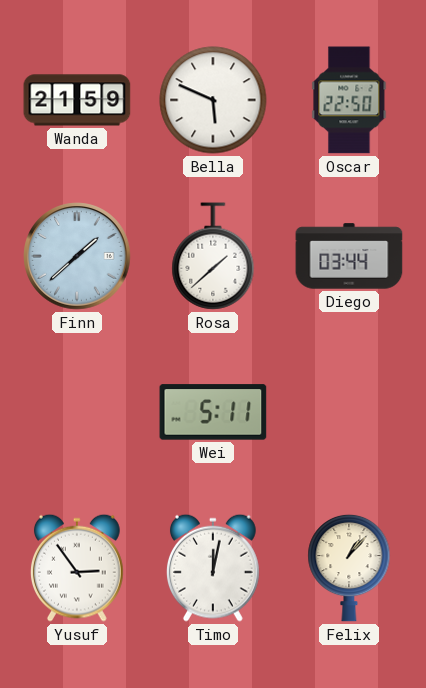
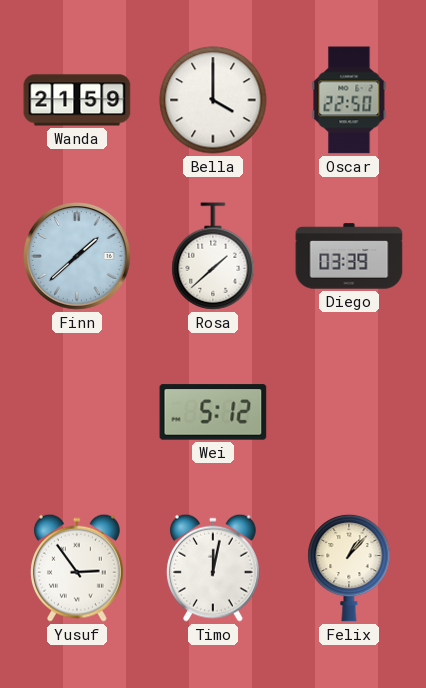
Bella: 5:49 -> 4:00
Diego: 03:44 -> 03:39
Wei: 5:11 -> 5:12
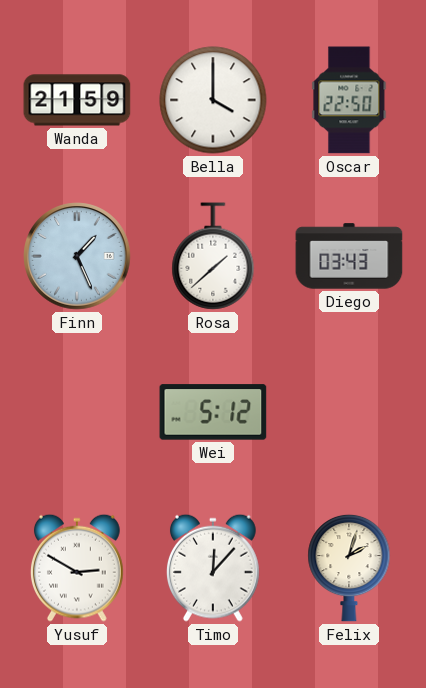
Finn: 1:38 -> 1:26
Diego: 03:39 -> 03:43
Yusuf: 2:54 -> 2:50
Timo: 12:02 -> 12:07
Felix: 1:07 -> 2:03
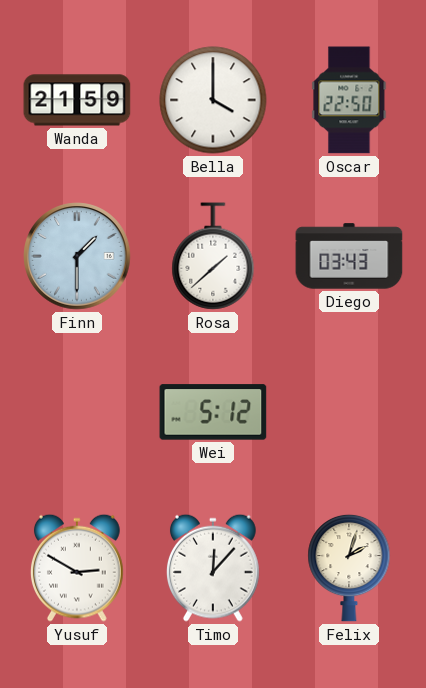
Finn: 1:26 -> 1:30
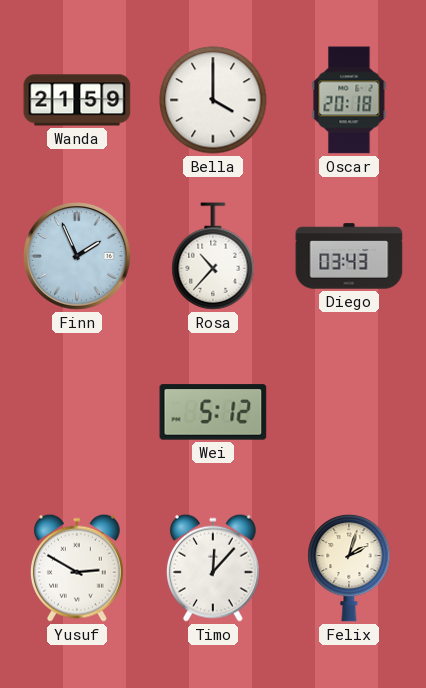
Oscar: 22:50 -> 20:18
Finn: 1:30 -> 1:56
Rosa: 1:38 -> 10:37
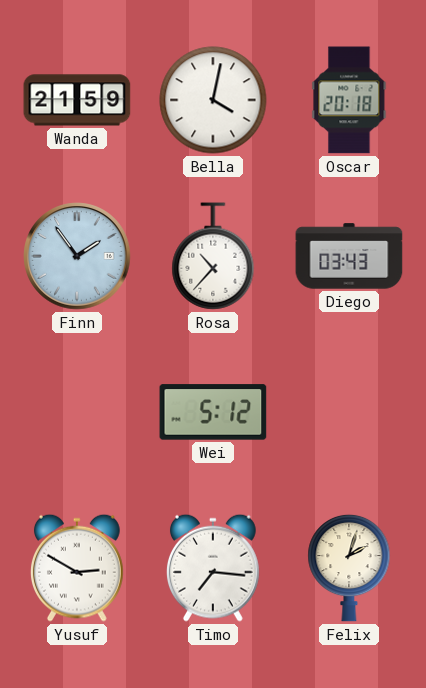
Bella: 4:00 -> 4:02
Finn: 1:56 -> 1:54
Timo: 12:07 -> 7:16
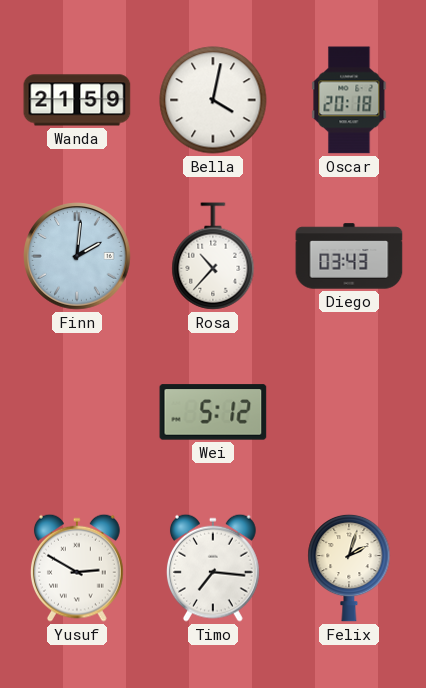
Finn: 1:54 -> 2:01
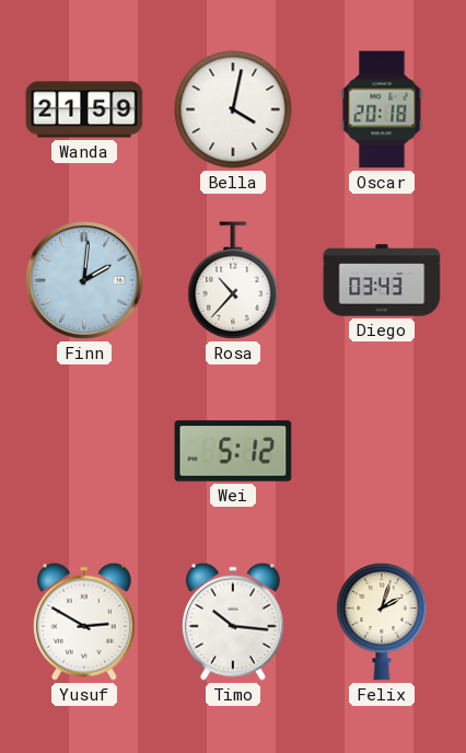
Timo: 7:16 -> 10:16
